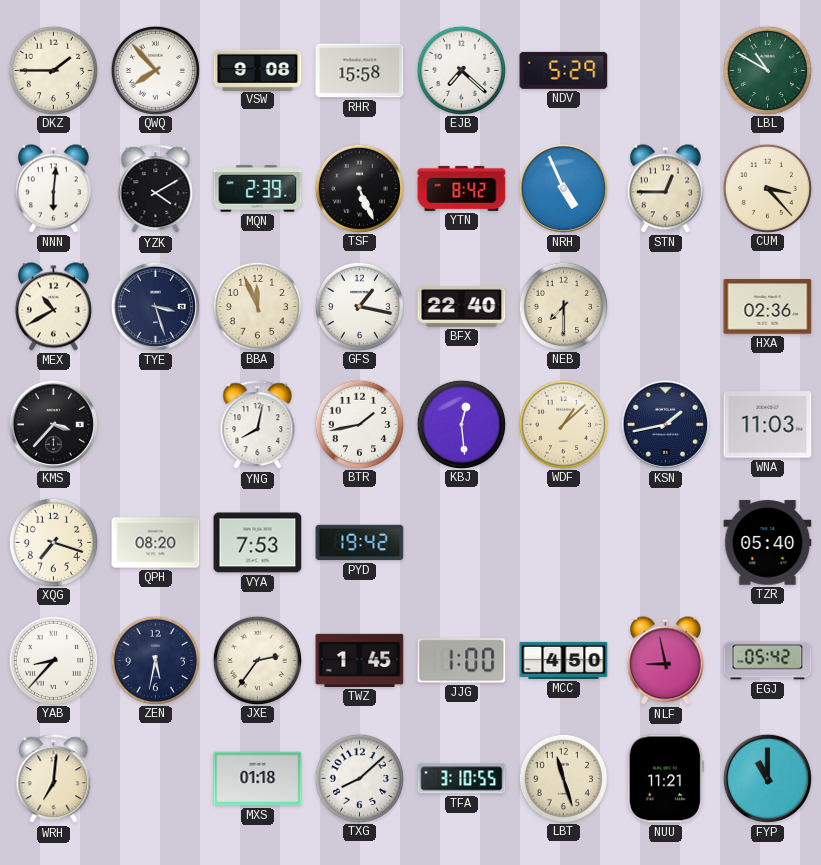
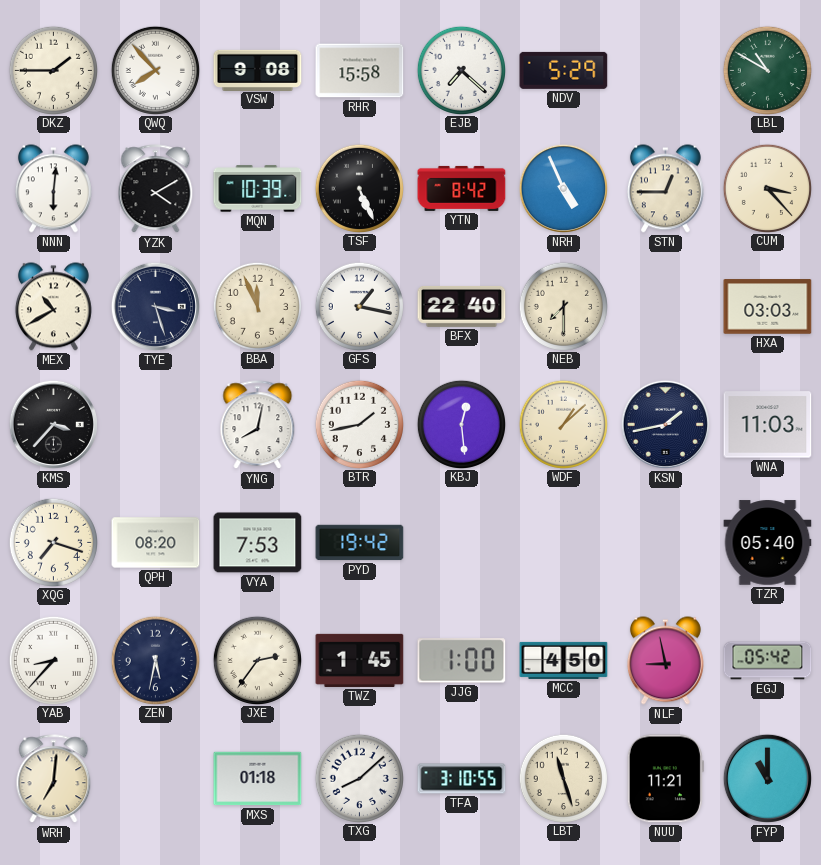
MQN: 2:39 -> 10:39
HXA: 02:36 -> 03:03
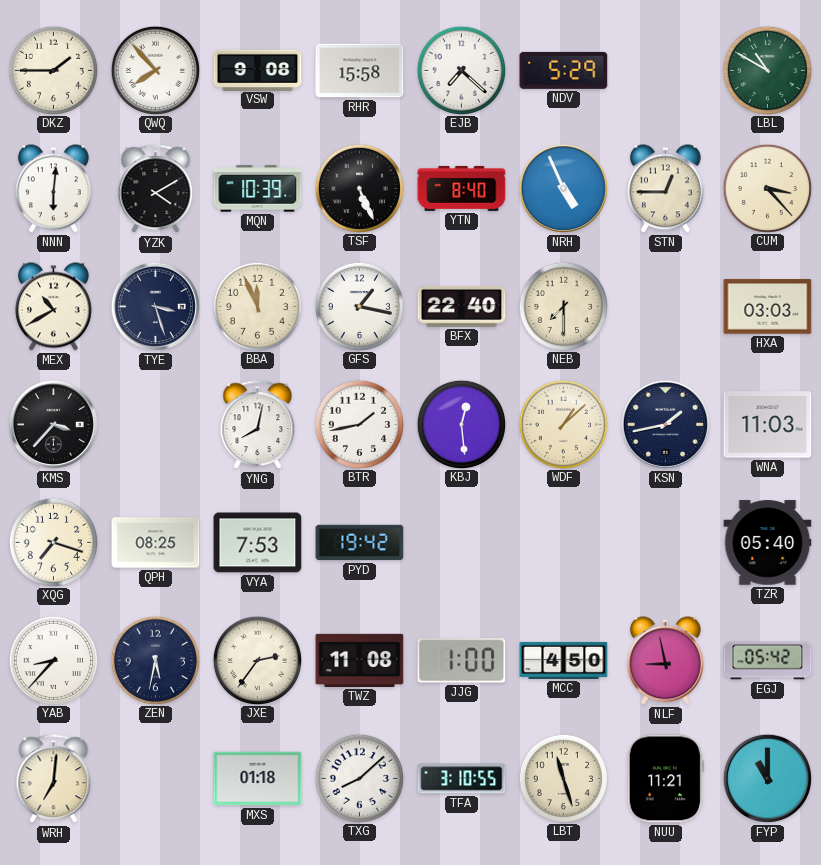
YTN: 8:42 -> 8:40
QPH: 08:20 -> 08:25
TWZ: 1:45 -> 11:08
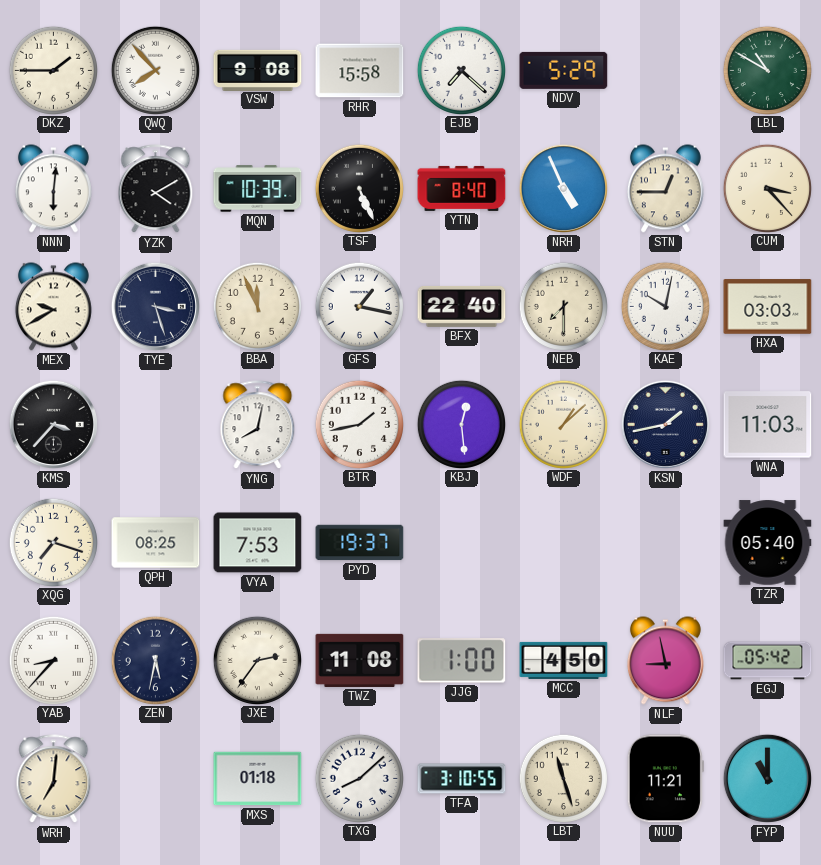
MEX: 10:40 -> 9:40
KAE: none -> 10:02
PYD: 19:42 -> 19:37
